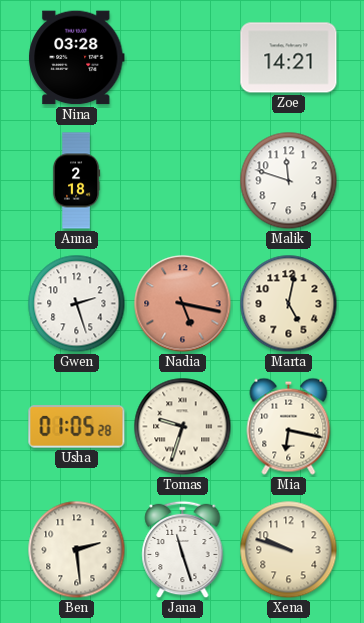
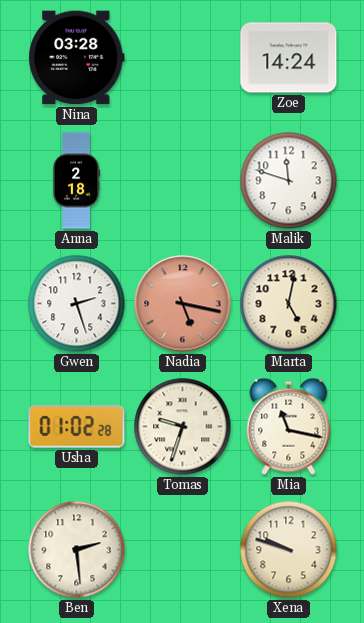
Zoe: 14:21 -> 14:24
Usha: 01:05 -> 01:02
Mia: 6:17 -> 11:17
Jana: 11:27 -> none
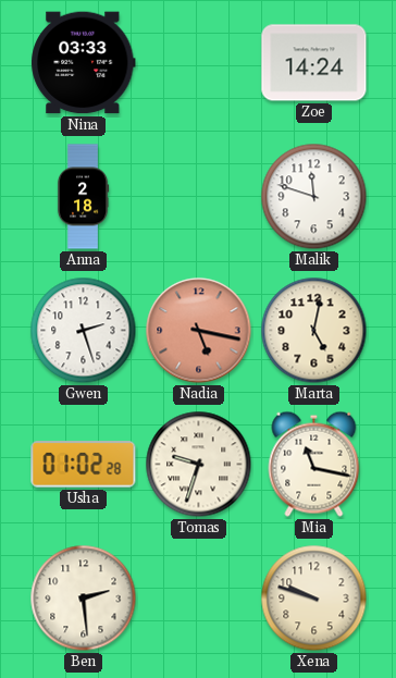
Nina: 03:28 -> 03:33
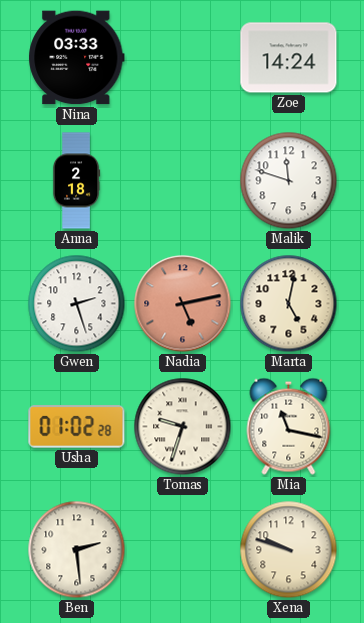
Nadia: 5:17 -> 5:13
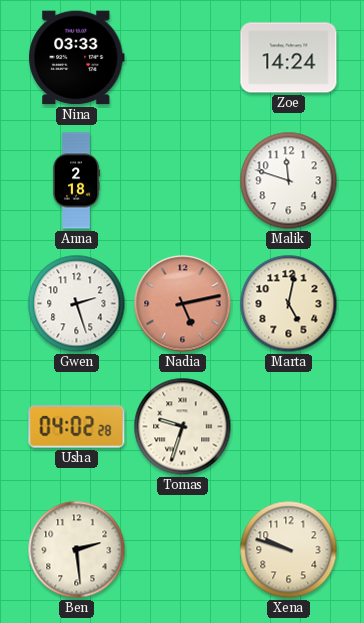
Usha: 01:02 -> 04:02
Mia: 11:17 -> none
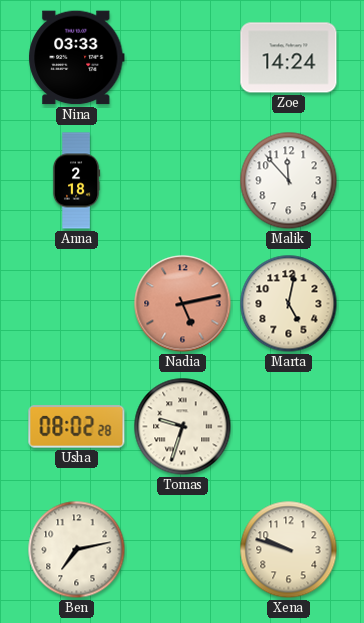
Malik: 11:48 -> 11:53
Gwen: 2:27 -> none
Usha: 04:02 -> 08:02
Ben: 2:29 -> 7:13
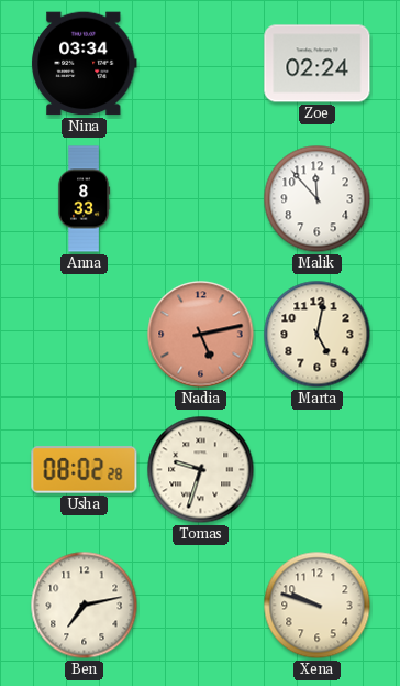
Nina: 03:33 -> 03:34
Zoe: 14:24 -> 02:24
Anna: 2:18 -> 8:33
